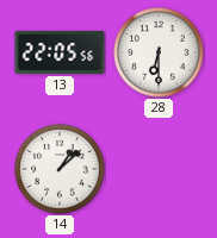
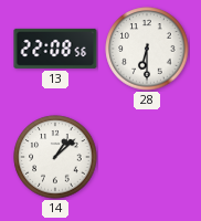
13: 22:05 -> 22:08
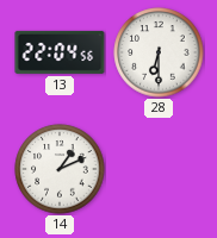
13: 22:08 -> 22:04
14: 1:08 -> 1:11
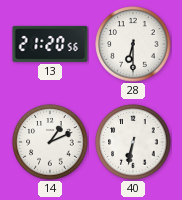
13: 22:04 -> 21:20
40: none -> 6:32
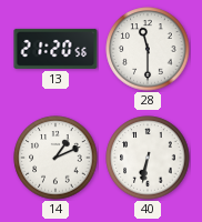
28: 6:30 -> 11:30
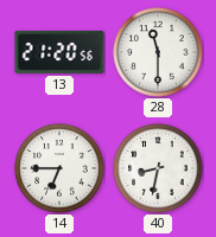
14: 1:11 -> 6:45
40: 6:32 -> 8:32
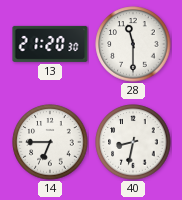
13: 21:20:56 -> 21:20:30
